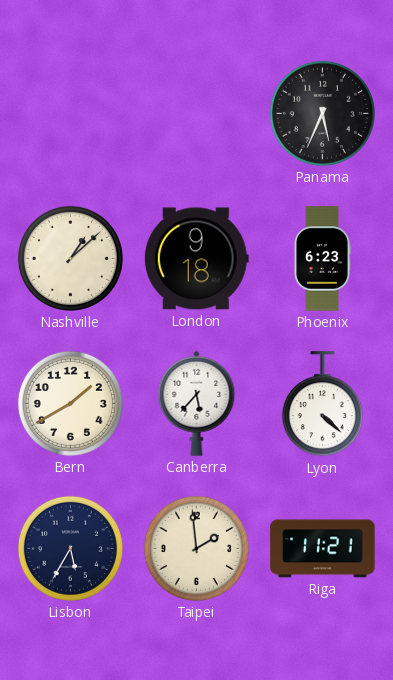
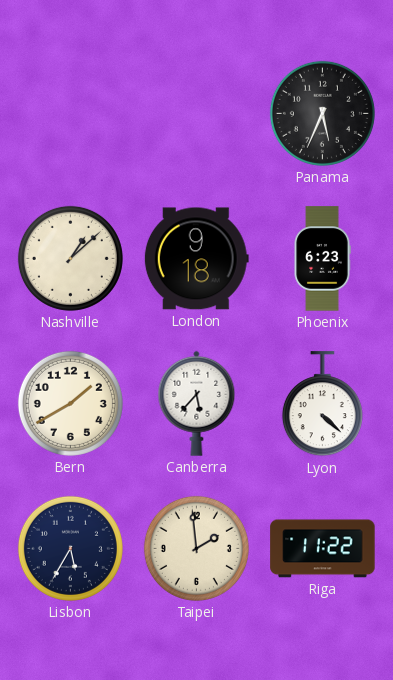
Riga: 11:21 -> 11:22
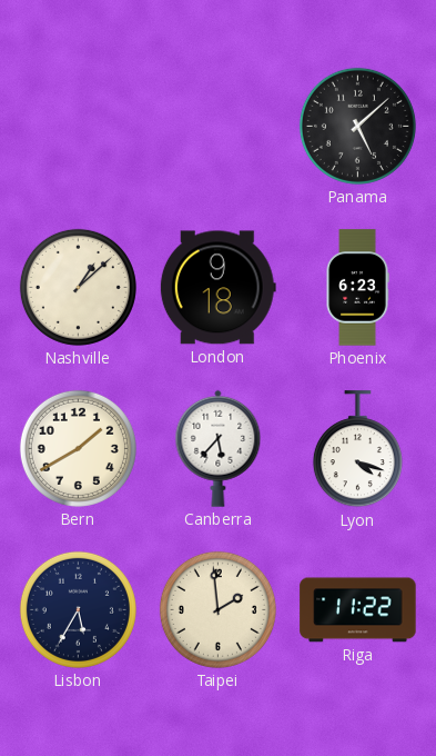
Panama: 5:34 -> 5:08
Lyon: 4:22 -> 4:18
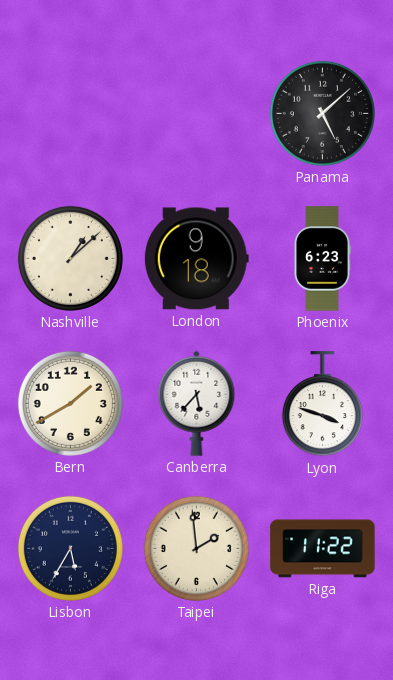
Lyon: 4:18 -> 3:48
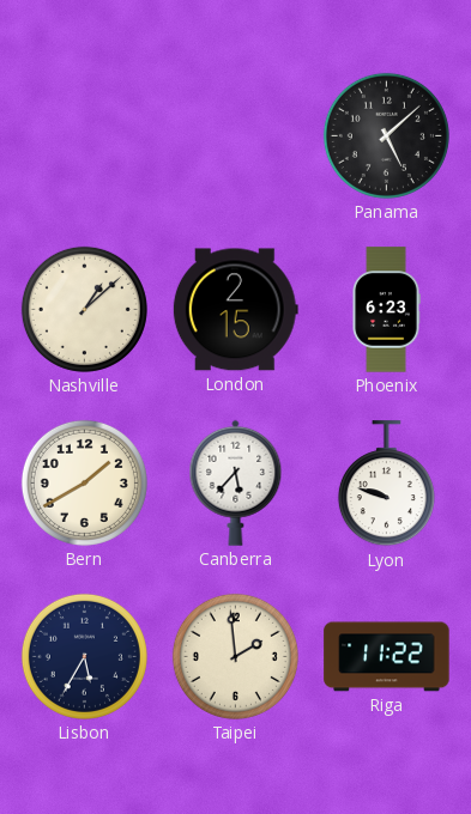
London: 9:18 -> 2:15
Lyon: 3:48 -> 9:48
